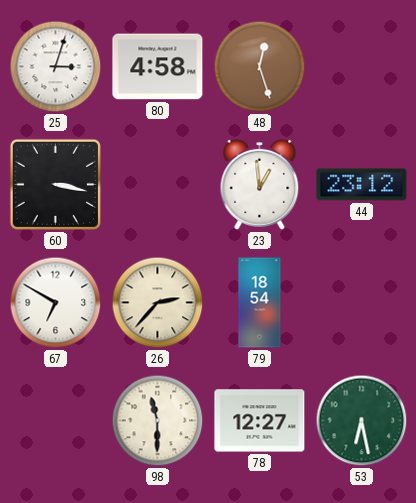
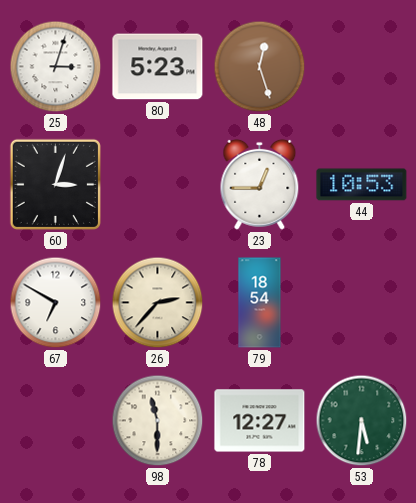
80: 4:58 -> 5:23
60: 3:17 -> 3:03
23: 12:59 -> 12:45
44: 23:12 -> 10:53
53: 6:28 -> 5:31
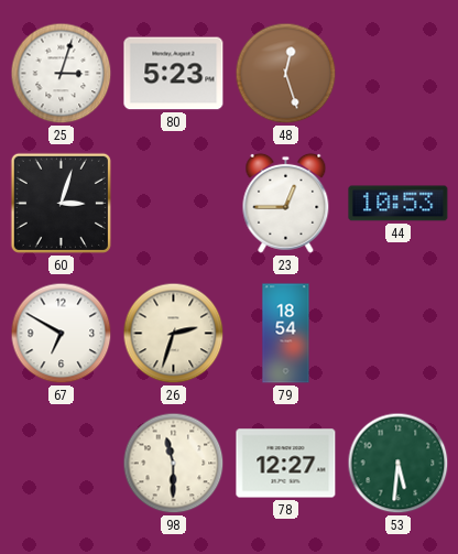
26: 2:37 -> 2:33
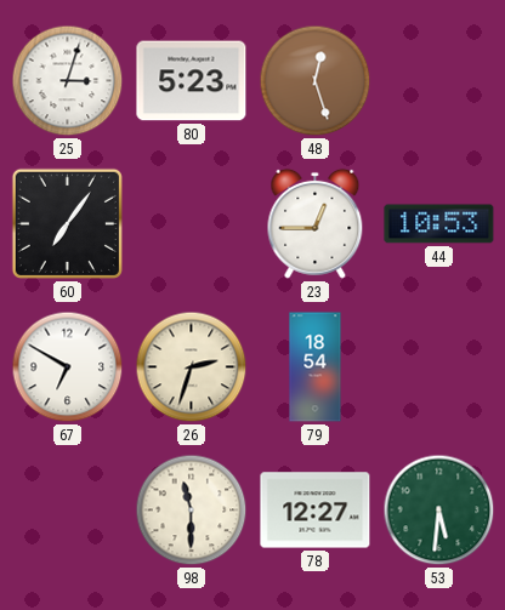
60: 3:03 -> 7:06
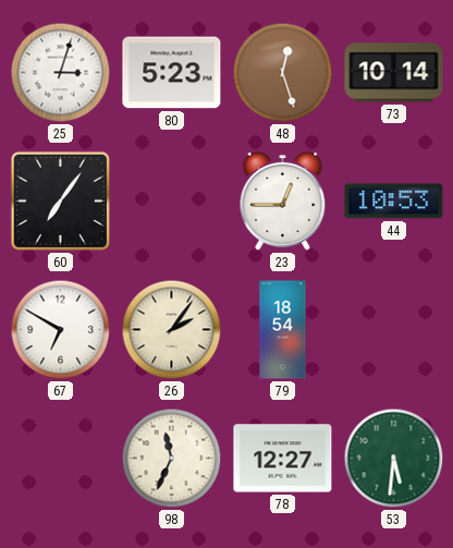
73: none -> 10:14
26: 2:33 -> 2:06
98: 11:30 -> 11:34
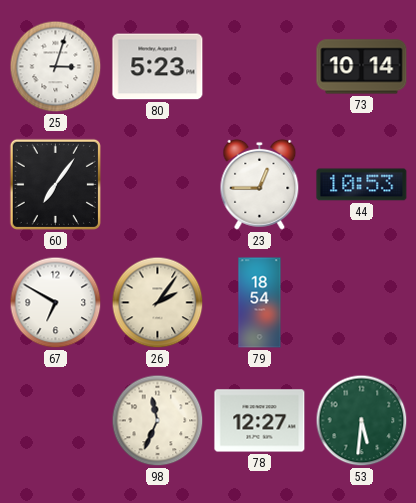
48: 12:27 -> none
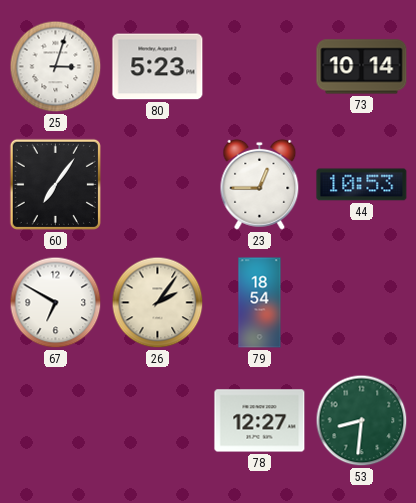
98: 11:34 -> none
53: 5:31 -> 8:31
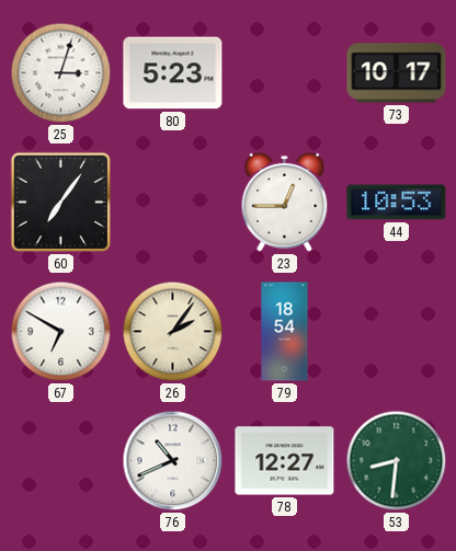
73: 10:14 -> 10:17
76: none -> 10:41
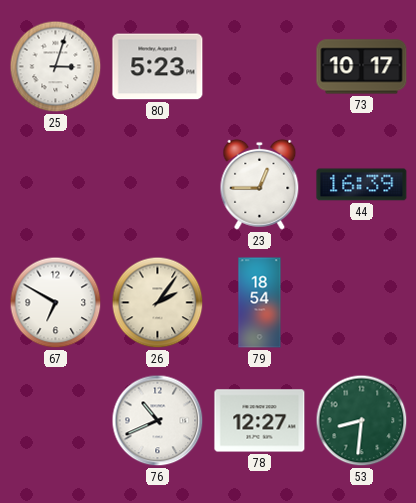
60: 7:06 -> none
44: 10:53 -> 16:39
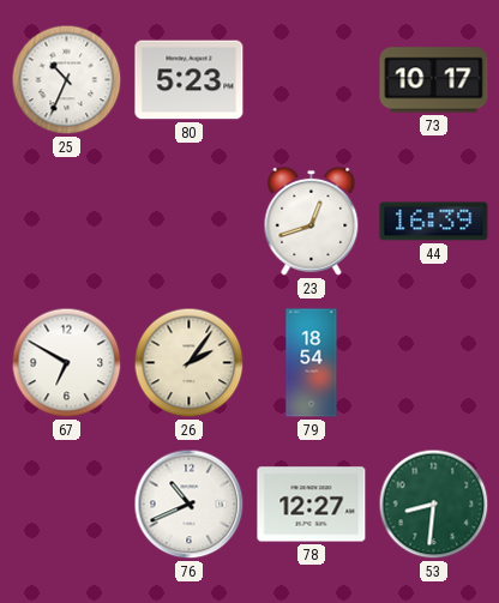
25: 3:03 -> 10:34
23: 12:45 -> 12:42
